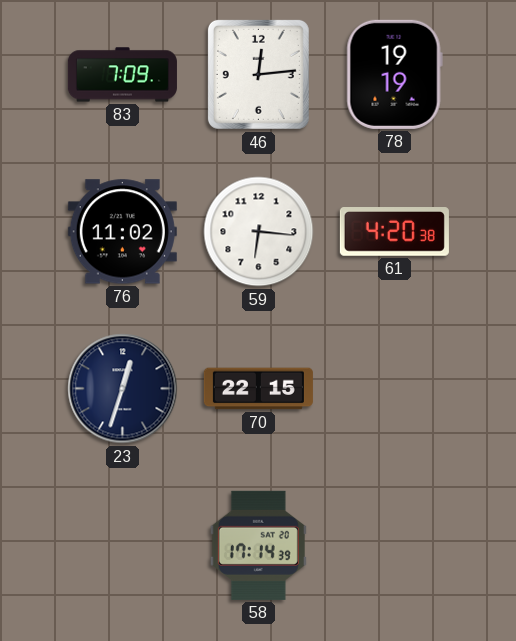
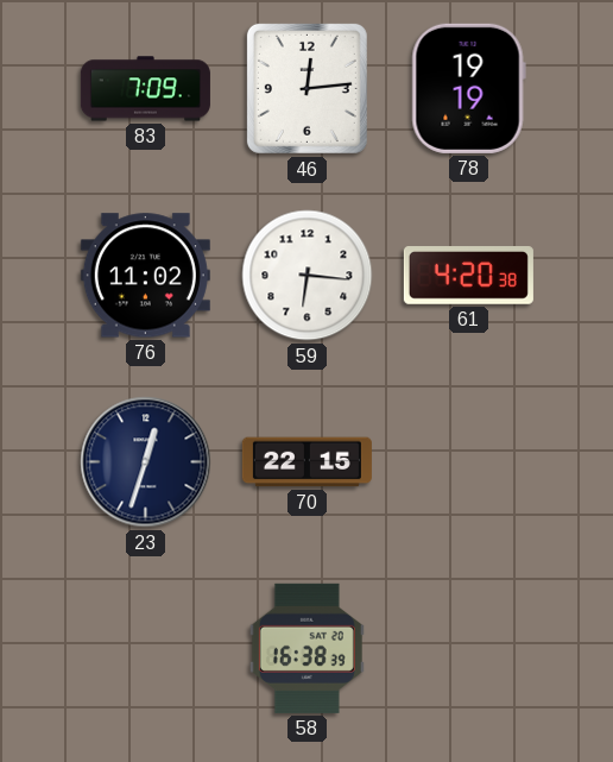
58: 17:14 -> 16:38
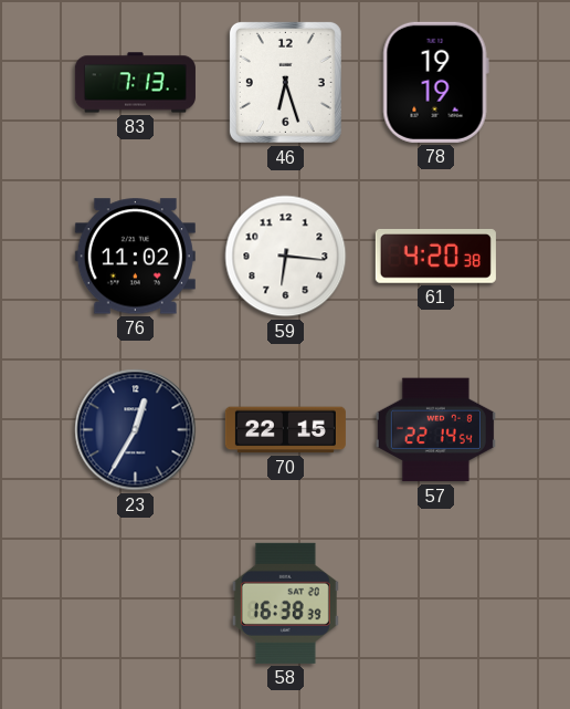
83: 7:09 -> 7:13
46: 12:14 -> 6:27
23: 12:33 -> 12:35
57: none -> 22:14
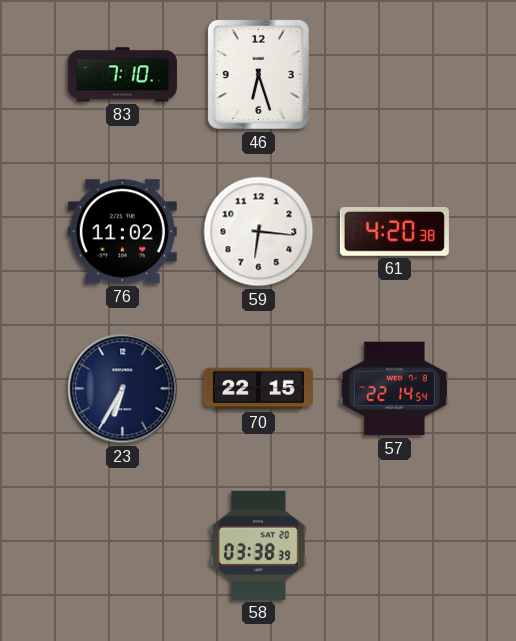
83: 7:13 -> 7:10
78: 19:19 -> none
23: 12:35 -> 6:35
58: 16:38 -> 03:38
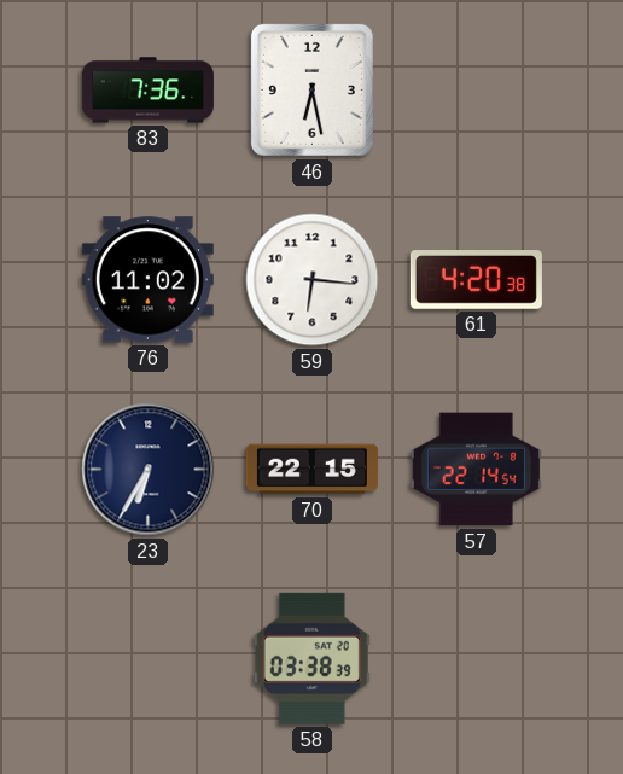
83: 7:10 -> 7:36
46: 6:27 -> 6:28
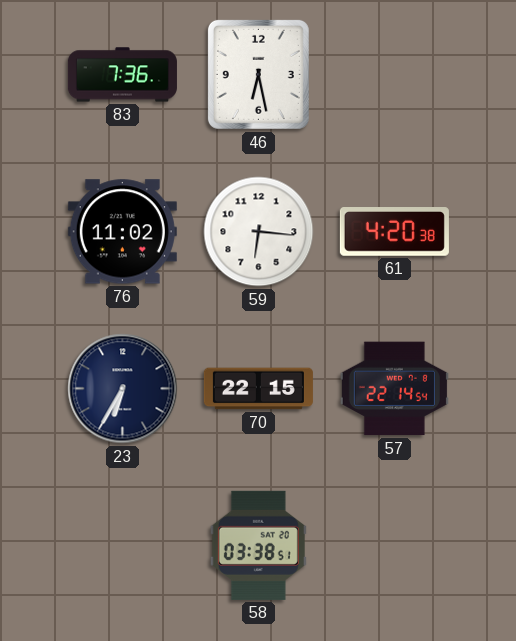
58: 03:38:39 -> 03:38:51
